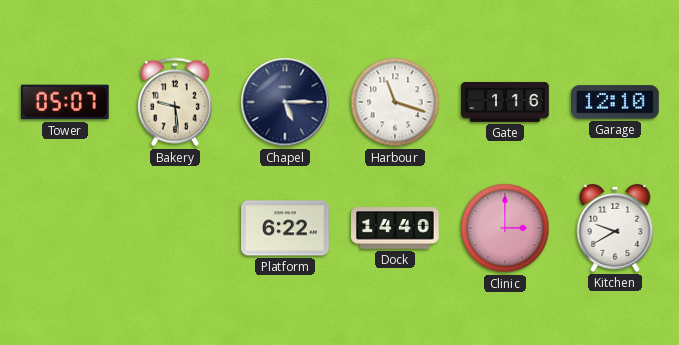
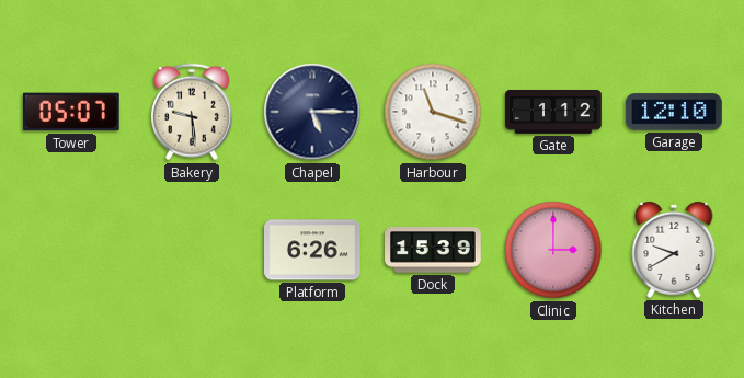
Gate: 1:16 -> 1:12
Platform: 6:22 -> 6:26
Dock: 14:40 -> 15:39
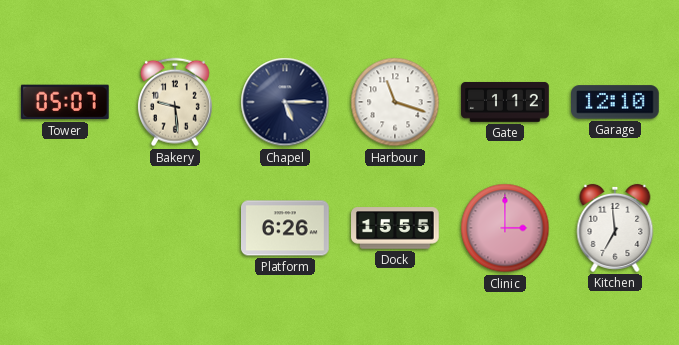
Dock: 15:39 -> 15:55
Kitchen: 9:40 -> 6:59
